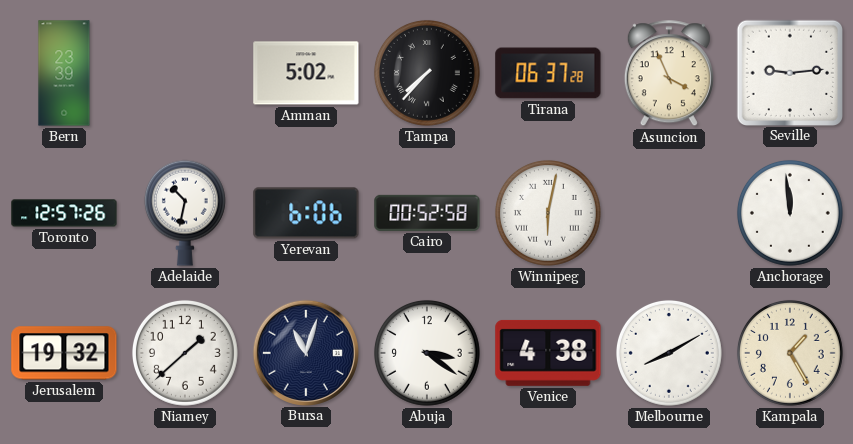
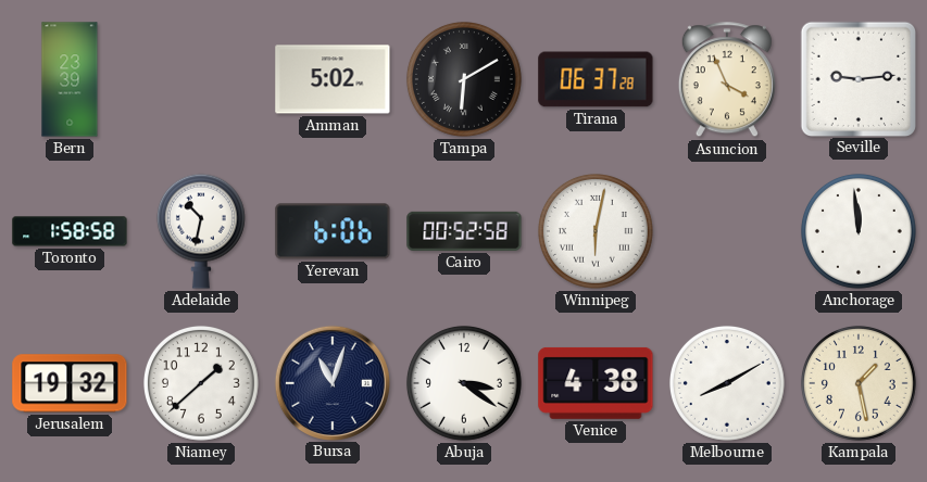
Tampa: 7:37 -> 6:10
Toronto: 12:57 -> 1:58
Kampala: 1:25 -> 1:28
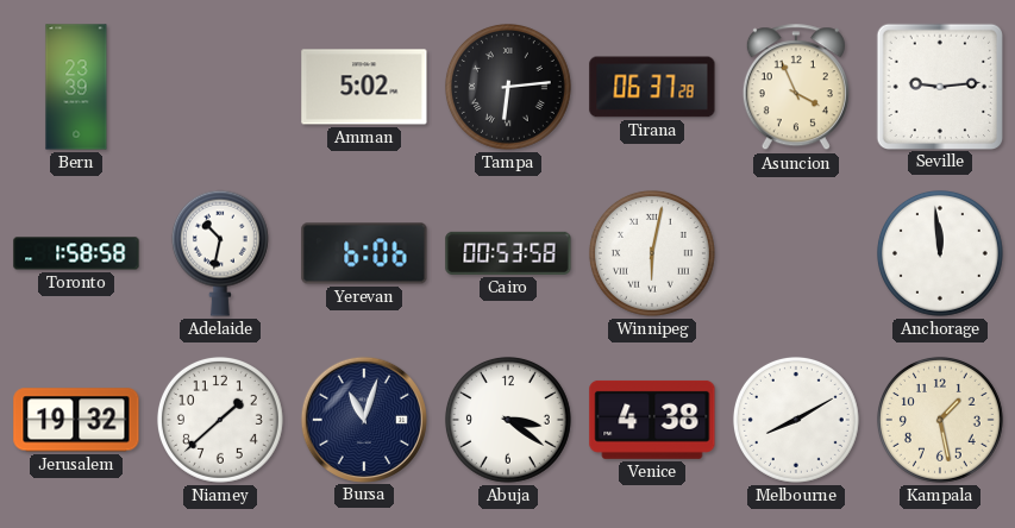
Tampa: 6:10 -> 6:14
Cairo: 00:52 -> 00:53
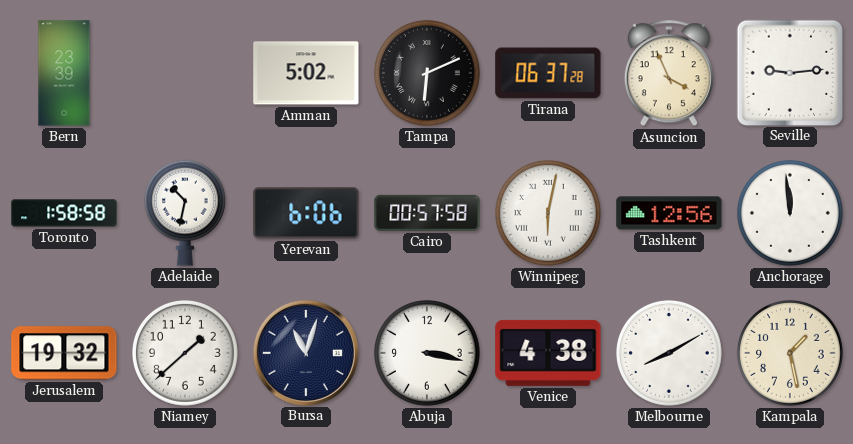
Tampa: 6:14 -> 6:11
Cairo: 00:53 -> 00:57
Tashkent: none -> 12:56
Abuja: 3:21 -> 3:17
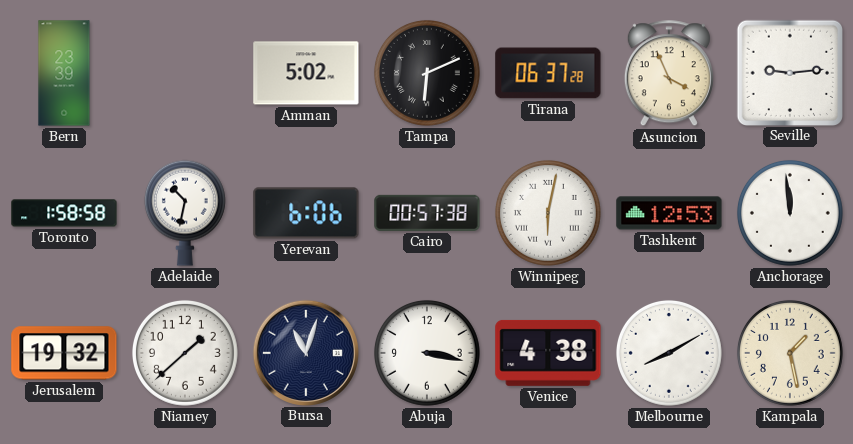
Cairo: 00:57:58 -> 00:57:38
Tashkent: 12:56 -> 12:53
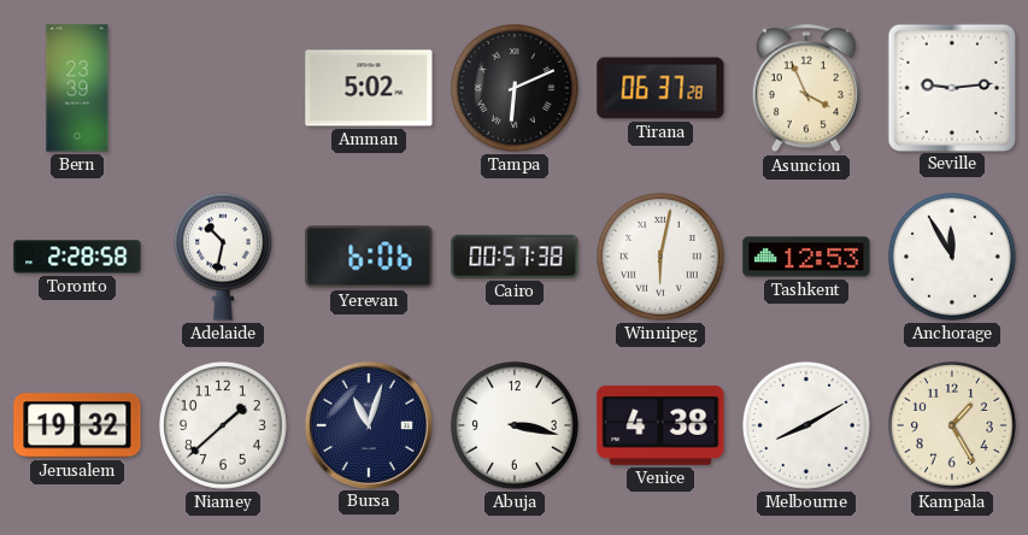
Toronto: 1:58 -> 2:28
Anchorage: 11:59 -> 11:55
Kampala: 1:28 -> 1:25
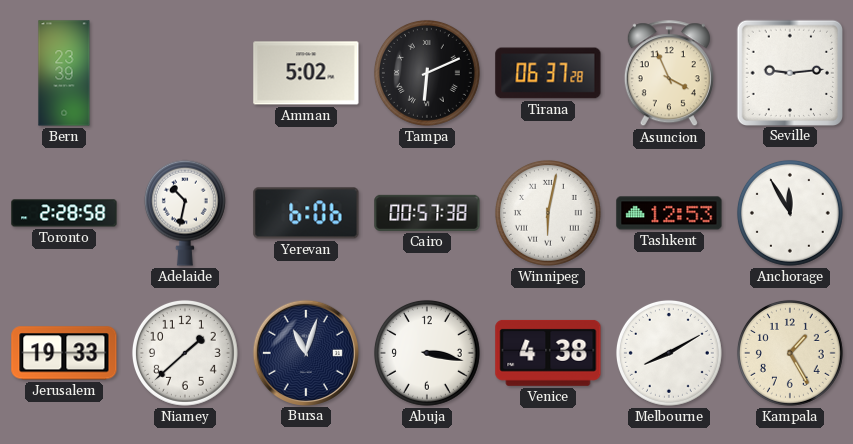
Jerusalem: 19:32 -> 19:33
